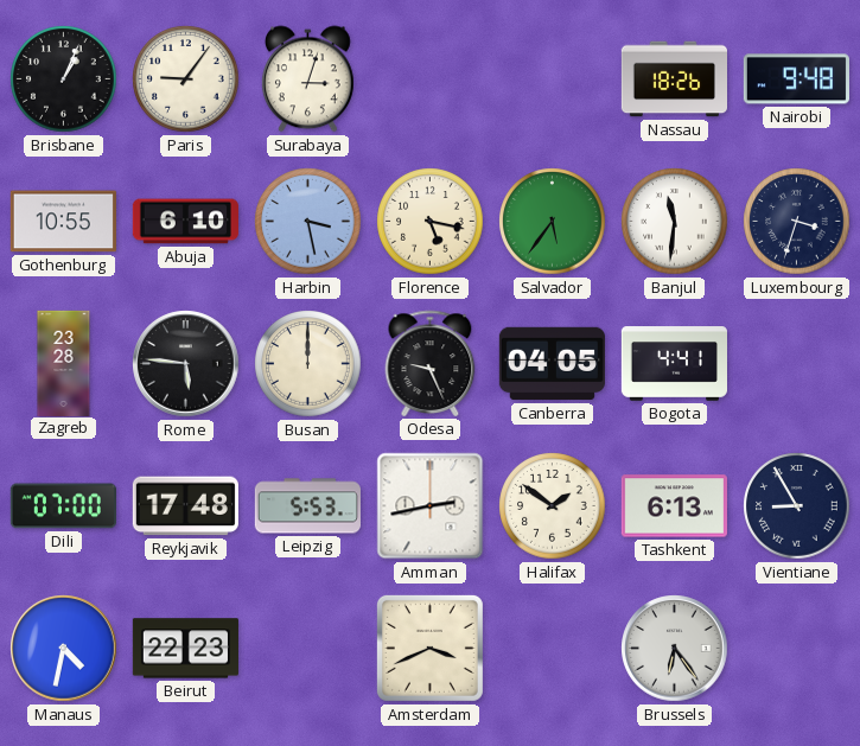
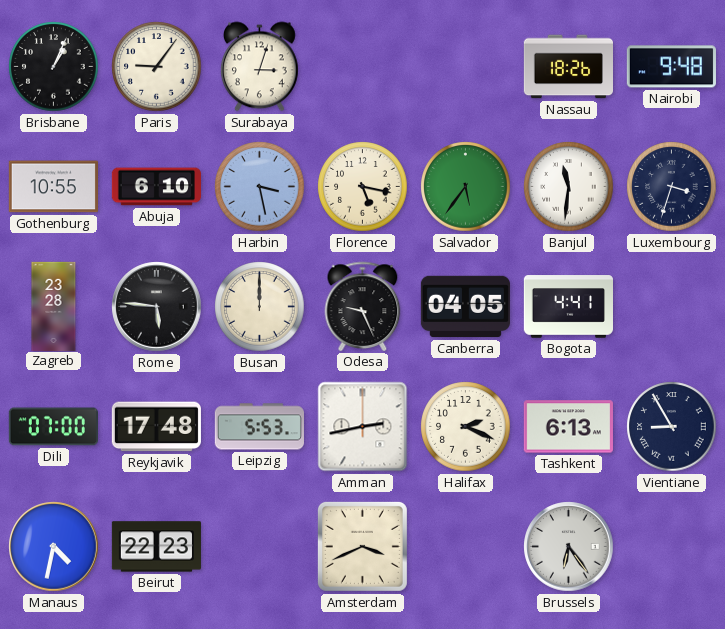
Halifax: 1:51 -> 2:19
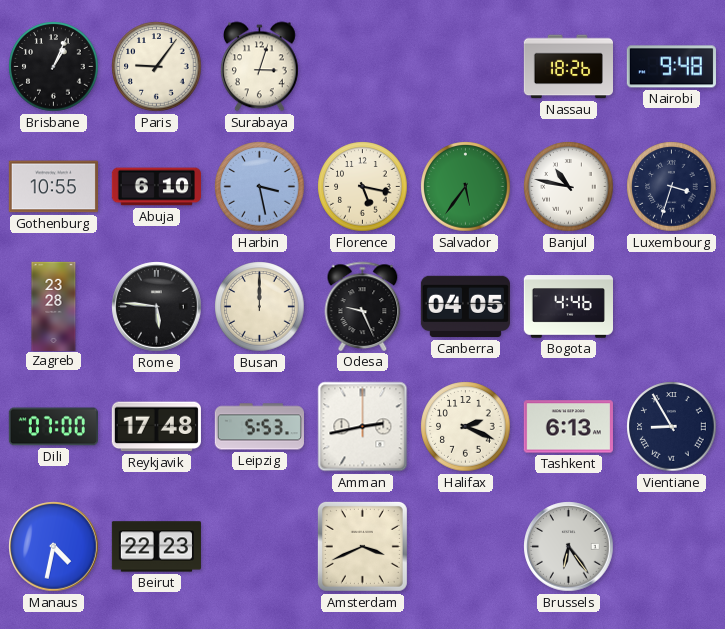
Banjul: 11:31 -> 10:47
Bogota: 4:41 -> 4:46
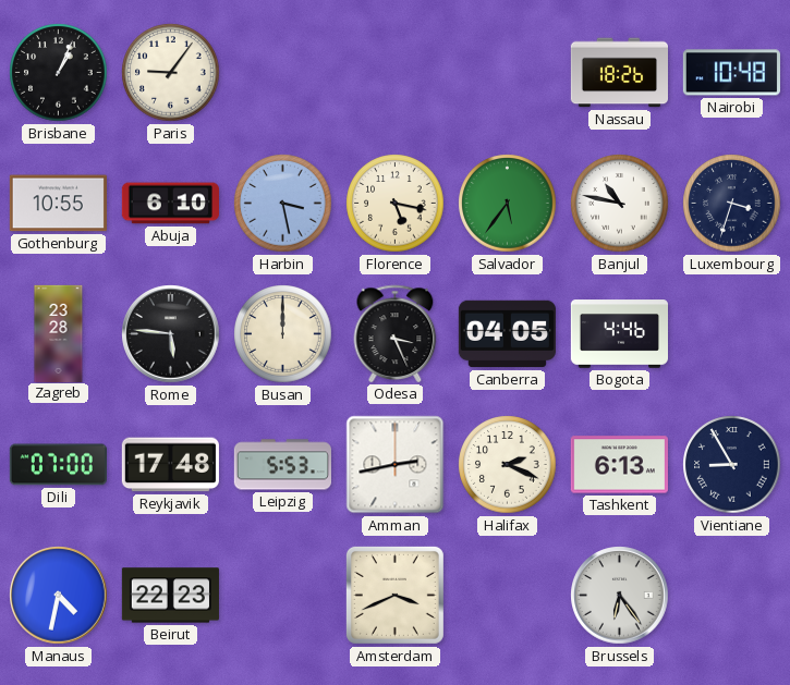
Surabaya: 3:03 -> none
Nairobi: 9:48 -> 10:48
Odesa: 9:26 -> 3:26
